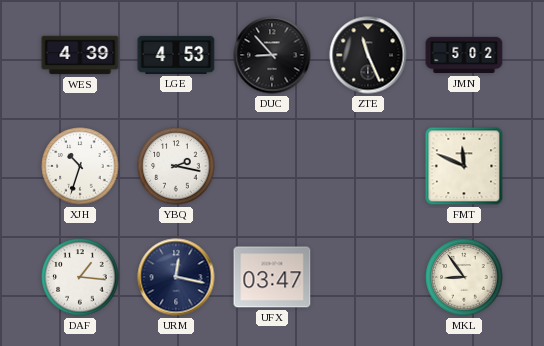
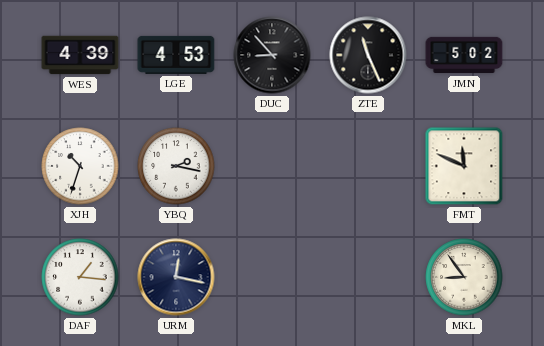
UFX: 03:47 -> none
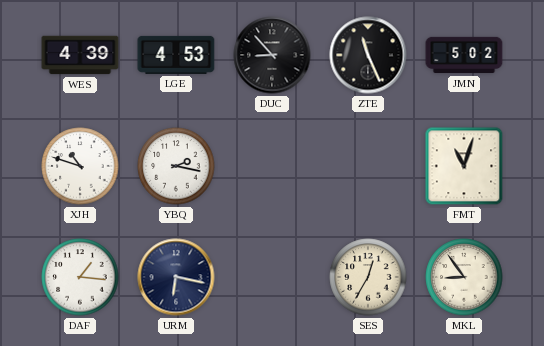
XJH: 10:33 -> 10:48
FMT: 11:49 -> 11:03
URM: 12:17 -> 6:17
SES: none -> 12:35
